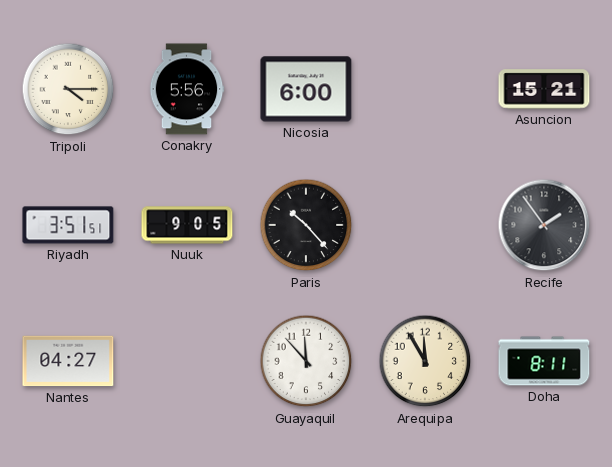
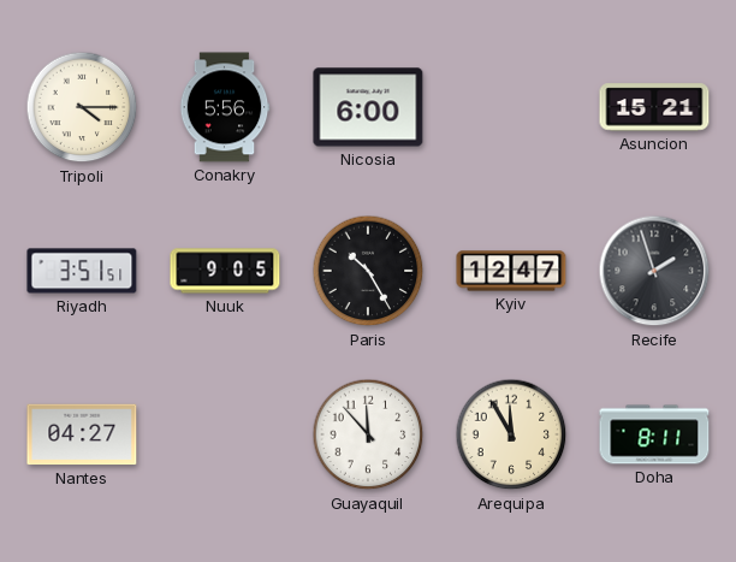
Paris: 10:23 -> 10:25
Kyiv: none -> 12:47
Recife: 1:54 -> 1:57
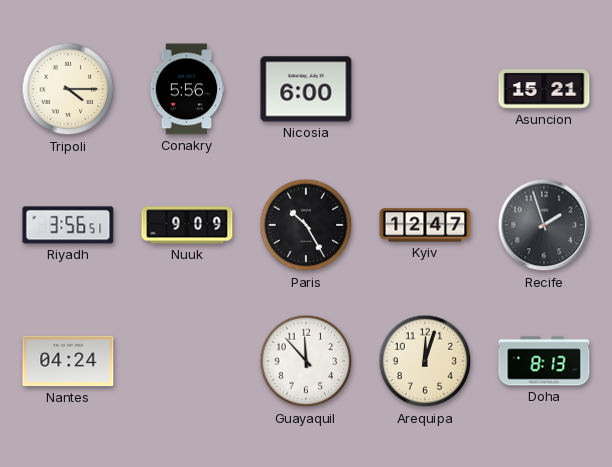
Riyadh: 3:51 -> 3:56
Nuuk: 9:05 -> 9:09
Nantes: 04:27 -> 04:24
Arequipa: 11:55 -> 12:03
Doha: 8:11 -> 8:13
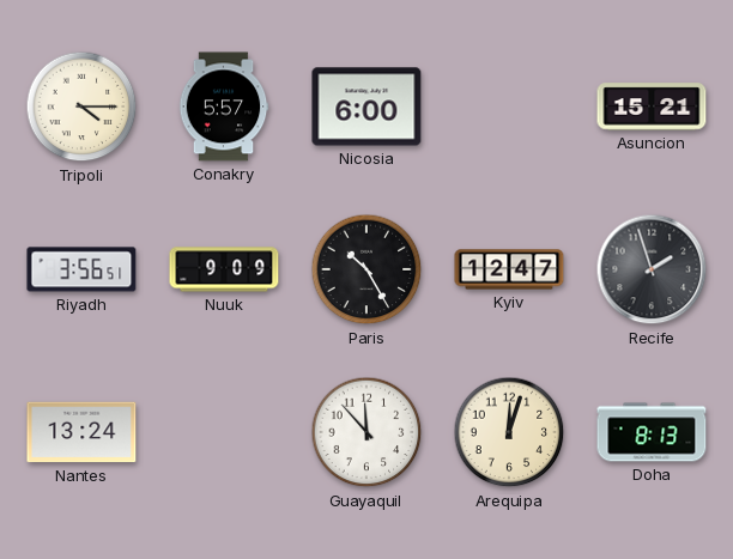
Conakry: 5:56 -> 5:57
Nantes: 04:24 -> 13:24
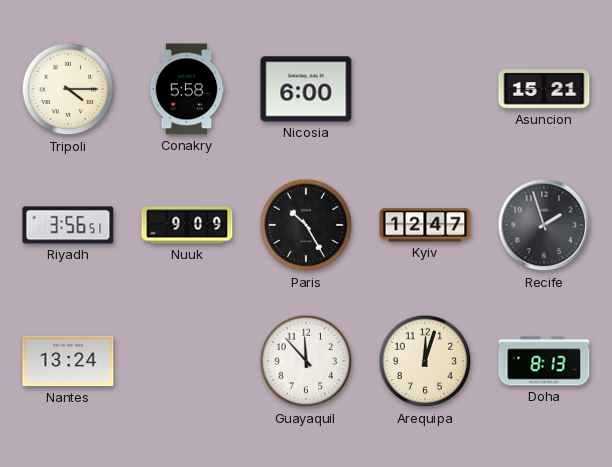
Conakry: 5:57 -> 5:58
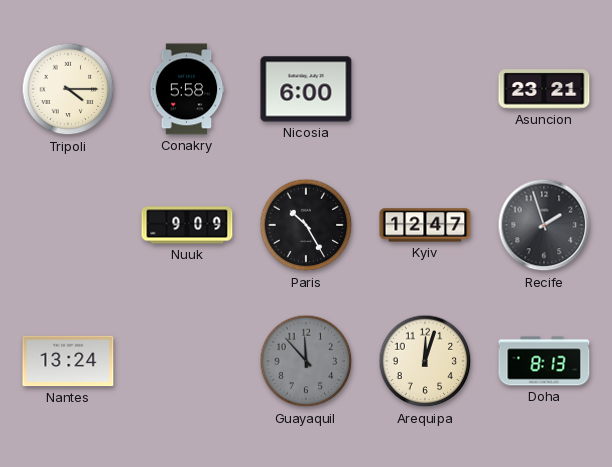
Asuncion: 15:21 -> 23:21
Riyadh: 3:56 -> none
Guayaquil dial: white -> grey
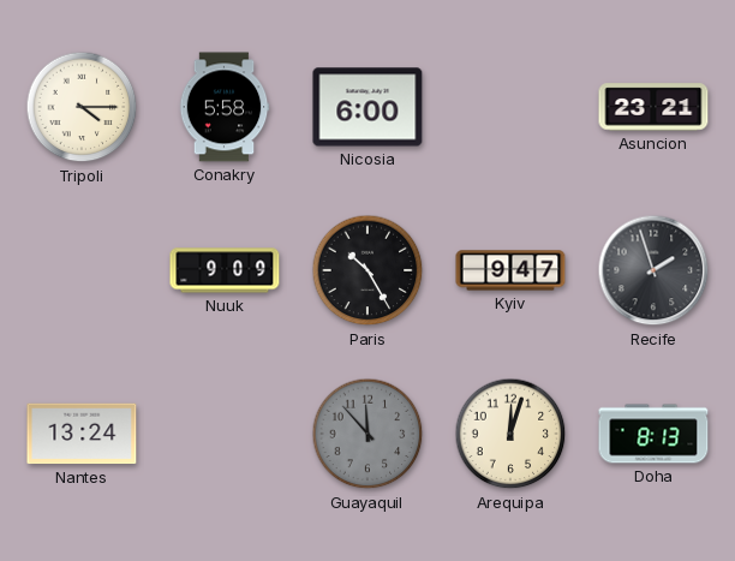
Kyiv: 12:47 -> 9:47
